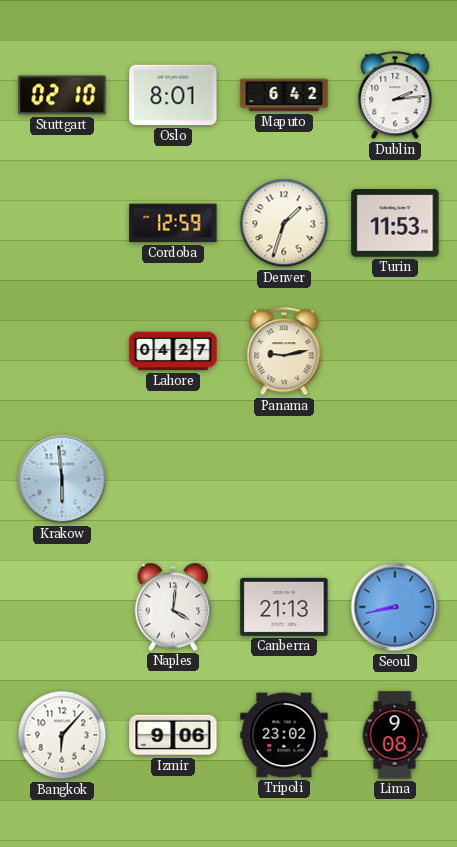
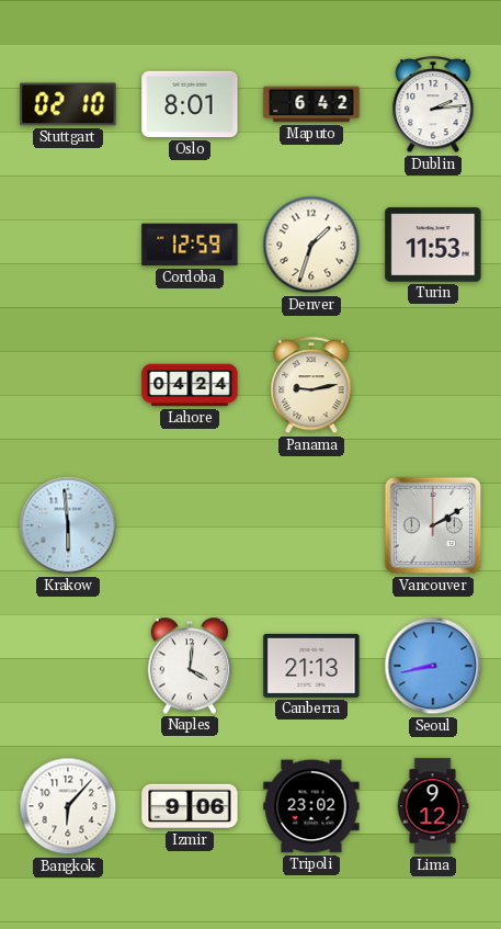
Lahore: 04:27 -> 04:24
Vancouver: none -> 2:10
Lima: 9:08 -> 9:12
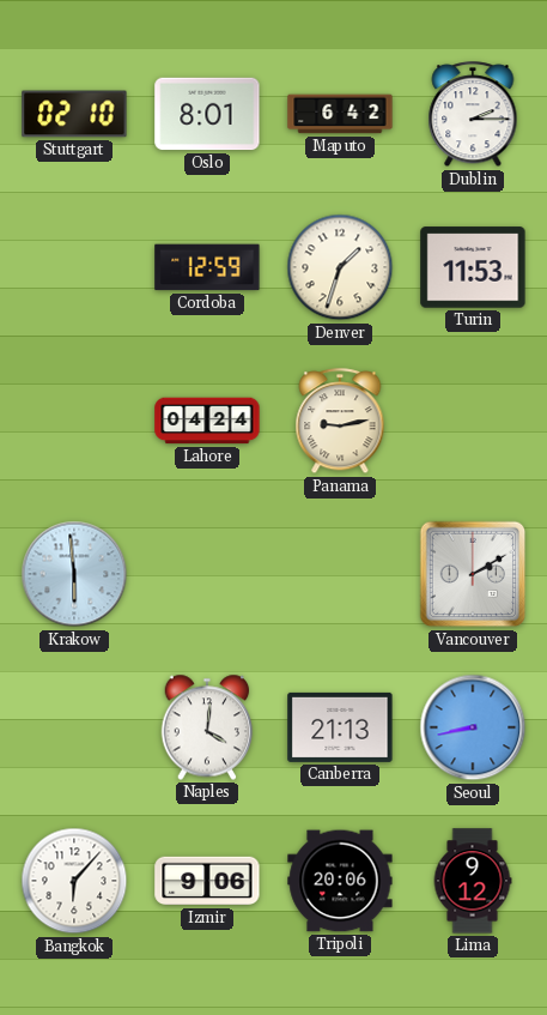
Dublin: 2:14 -> 2:15
Tripoli: 23:02 -> 20:06
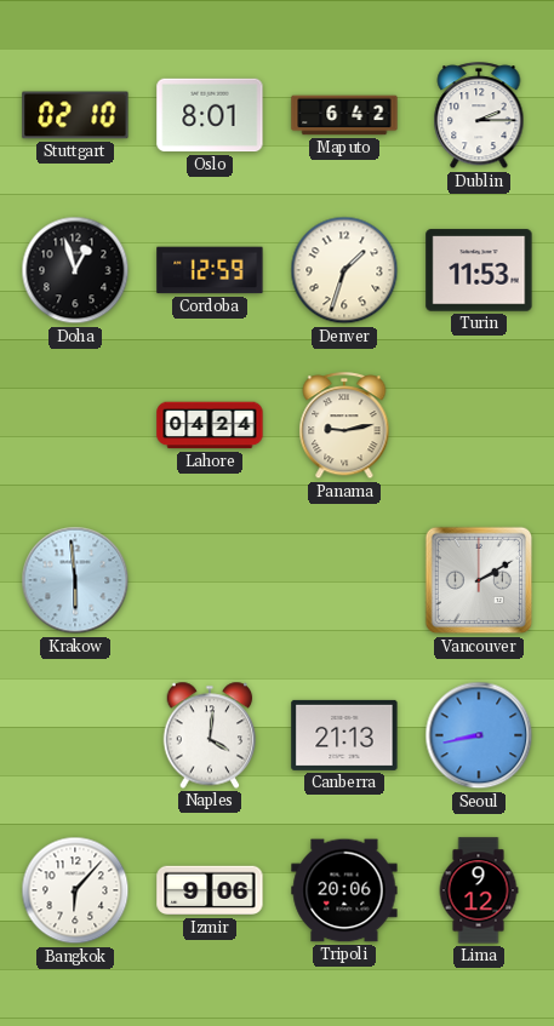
Doha: none -> 12:57
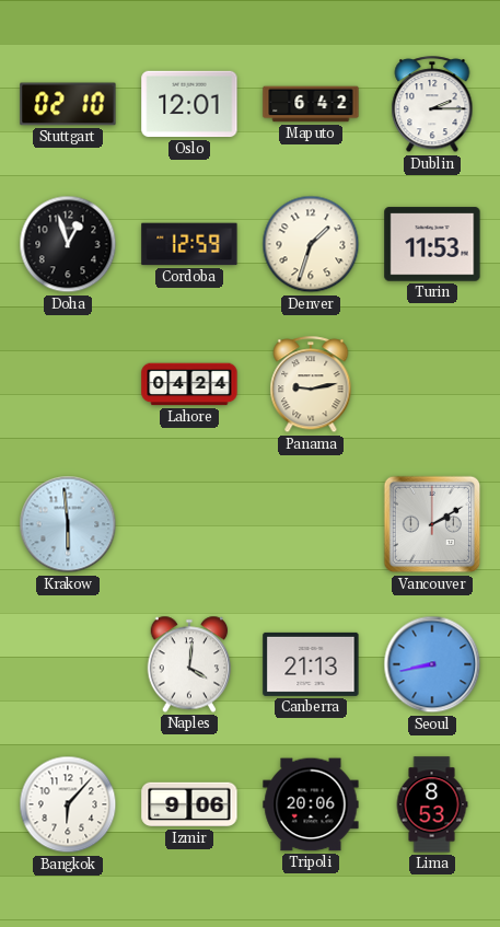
Oslo: 8:01 -> 12:01
Lima: 9:12 -> 8:53
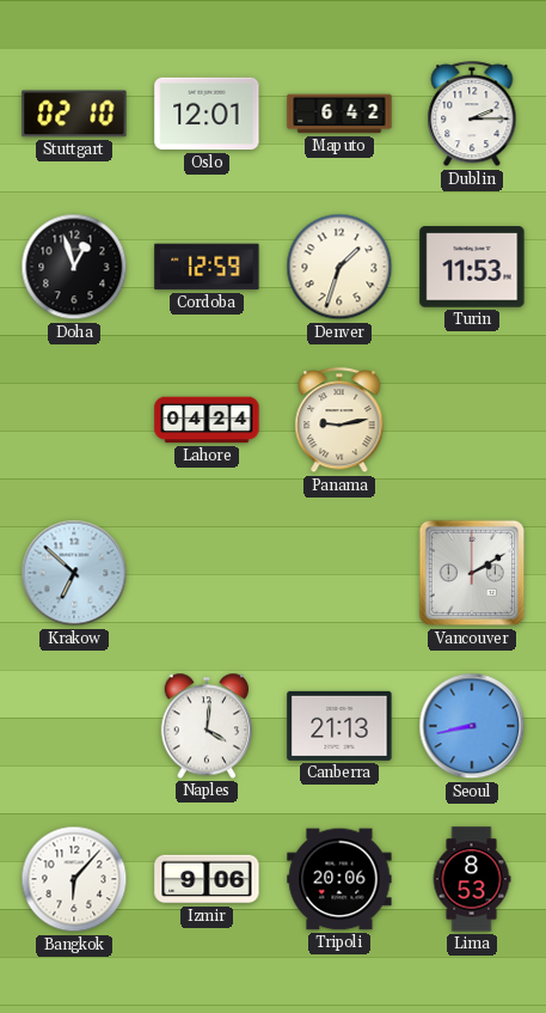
Krakow: 5:59 -> 6:52
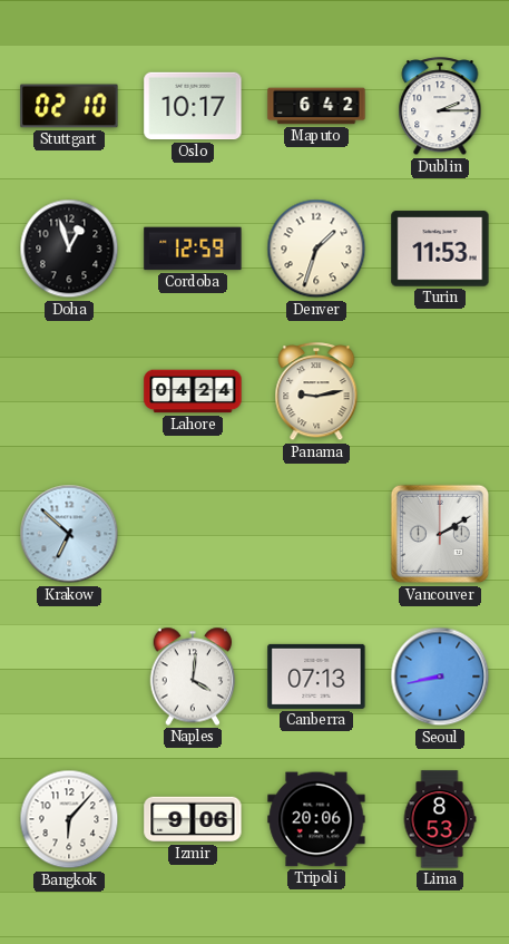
Oslo: 12:01 -> 10:17
Canberra: 21:13 -> 07:13
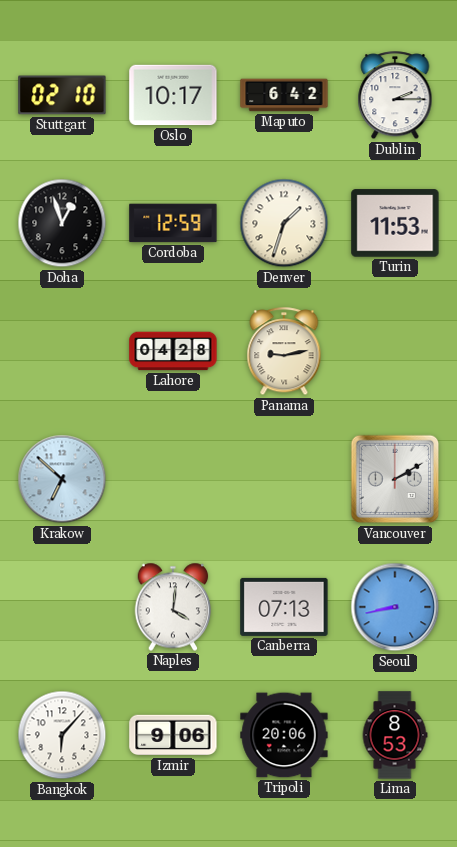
Lahore: 04:24 -> 04:28
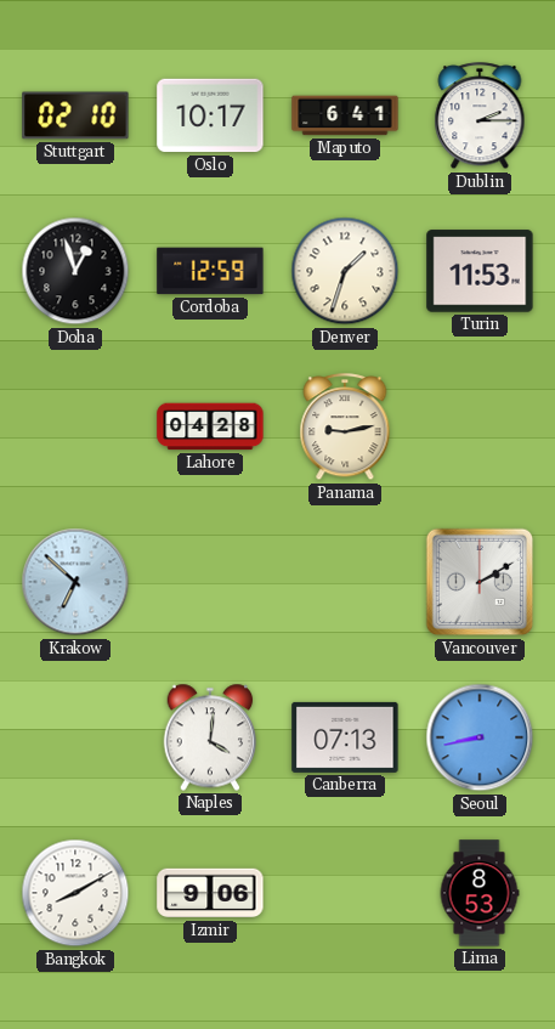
Maputo: 6:42 -> 6:41
Bangkok: 6:07 -> 8:10
Tripoli: 20:06 -> none
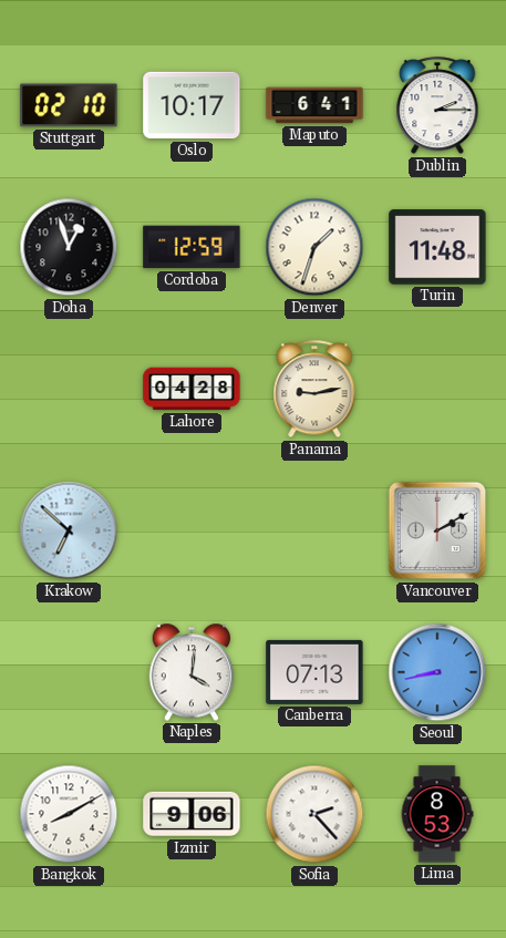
Turin: 11:53 -> 11:48
Sofia: none -> 2:23
